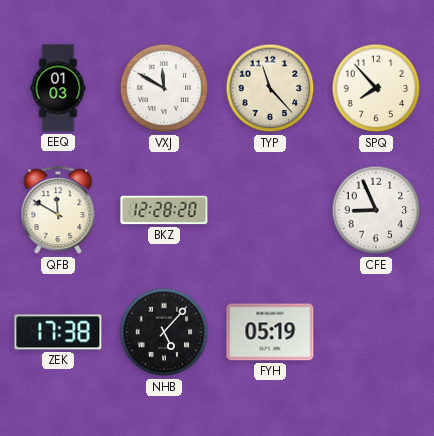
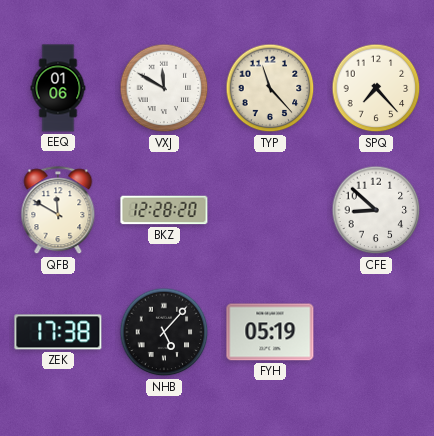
EEQ: 01:03 -> 01:06
SPQ: 7:53 -> 7:23
CFE: 8:56 -> 8:52
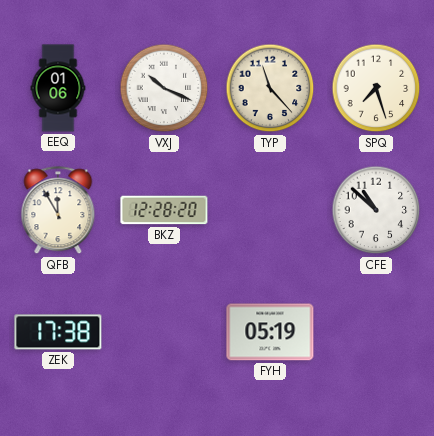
VXJ: 11:50 -> 10:19
SPQ: 7:23 -> 7:27
QFB: 11:50 -> 11:55
CFE: 8:52 -> 10:52
NHB: 5:07 -> none
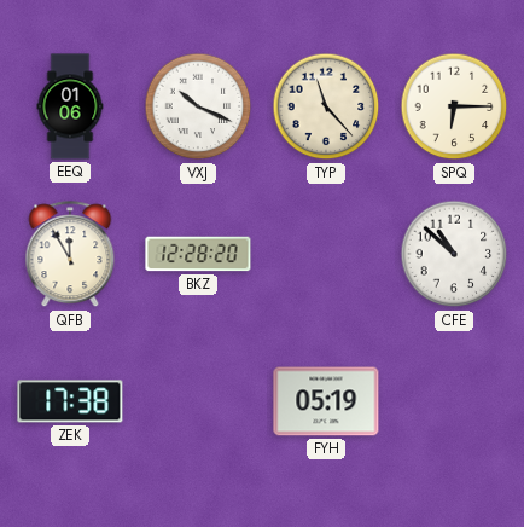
SPQ: 7:27 -> 6:15
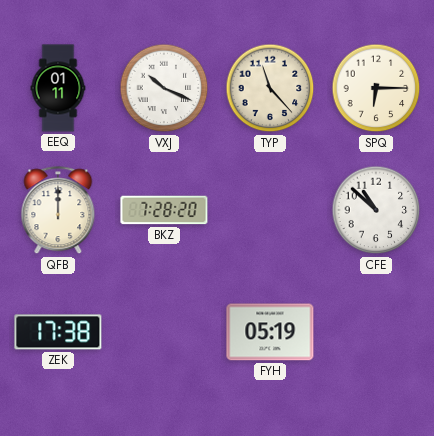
EEQ: 01:06 -> 01:11
QFB: 11:55 -> 12:00
BKZ: 12:28 -> 7:28
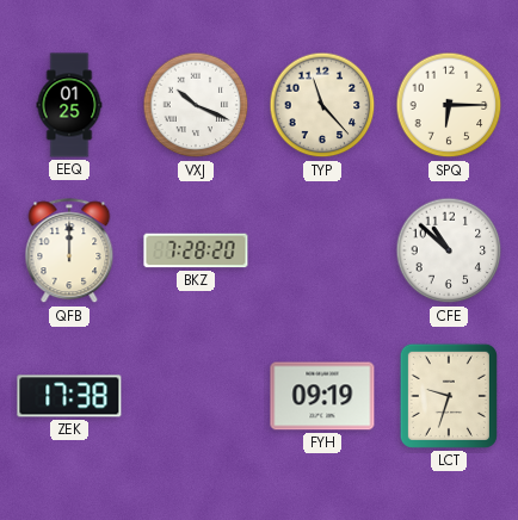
EEQ: 01:11 -> 01:25
FYH: 05:19 -> 09:19
LCT: none -> 9:33
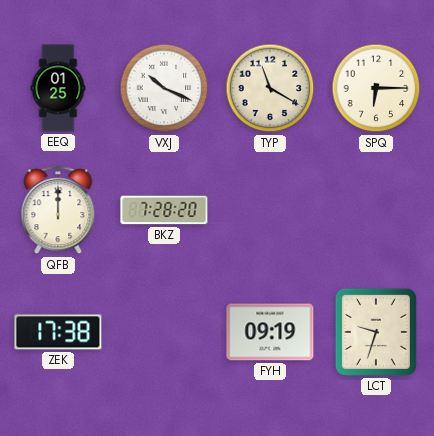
TYP: 11:23 -> 11:20
CFE: 10:52 -> none
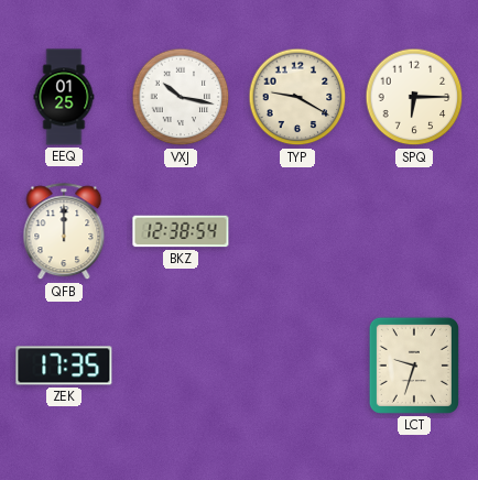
VXJ: 10:19 -> 10:17
TYP: 11:20 -> 9:20
BKZ: 7:28 -> 12:38
ZEK: 17:38 -> 17:35
FYH: 09:19 -> none
